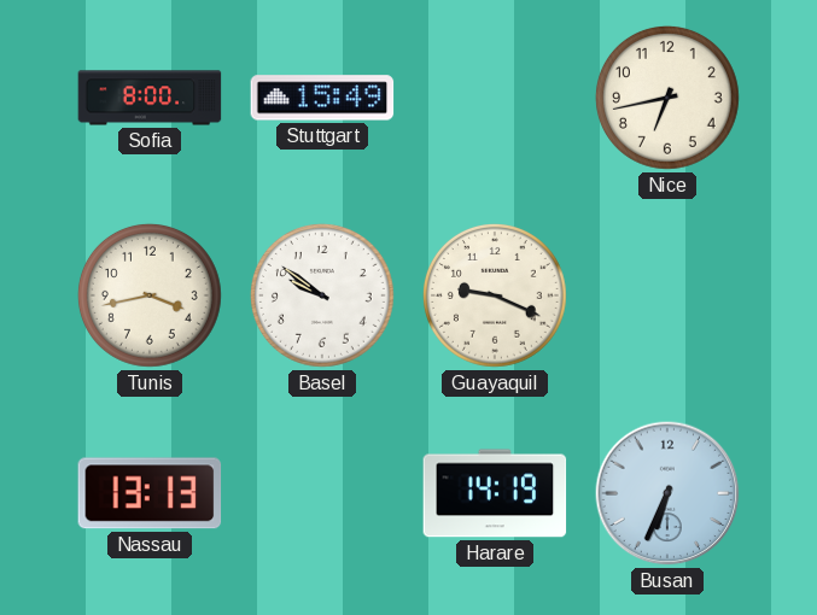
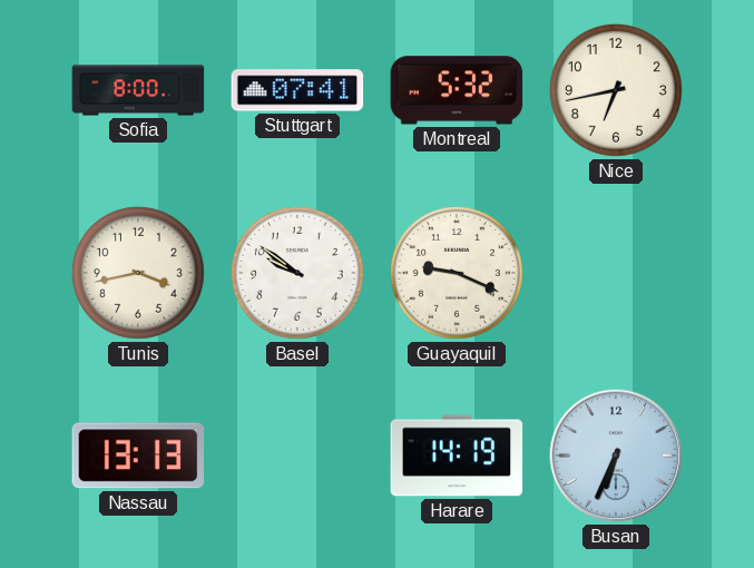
Stuttgart: 15:49 -> 07:41
Montreal: none -> 5:32
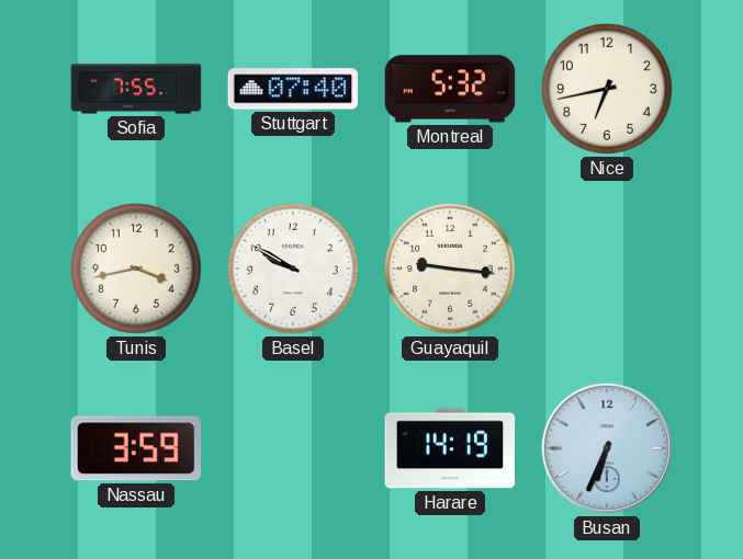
Sofia: 8:00 -> 7:55
Stuttgart: 07:41 -> 07:40
Basel: 9:51 -> 9:50
Guayaquil: 9:19 -> 9:16
Nassau: 13:13 -> 3:59
